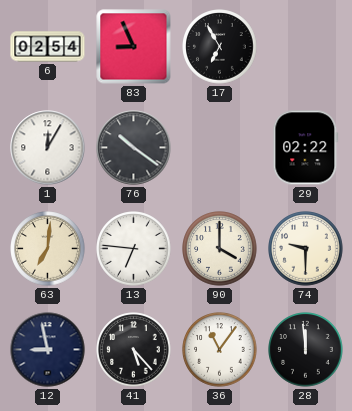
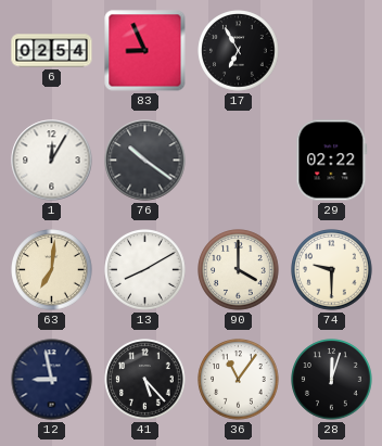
13: 6:46 -> 8:10
28: 11:59 -> 12:03
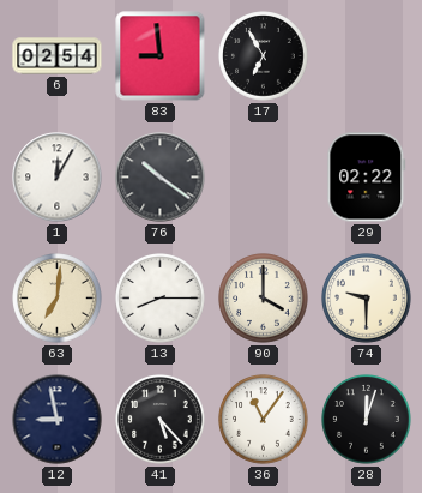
83: 8:56 -> 8:59
13: 8:10 -> 8:15
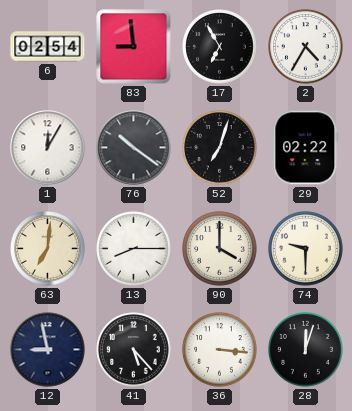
2: none -> 4:35
52: none -> 7:03
36: 11:06 -> 3:16
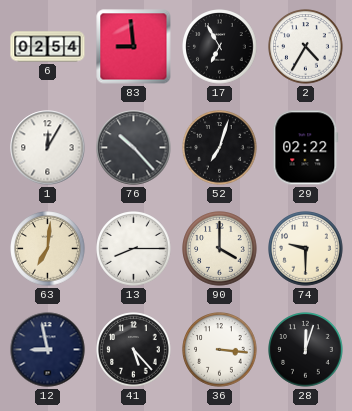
76: 10:21 -> 10:23
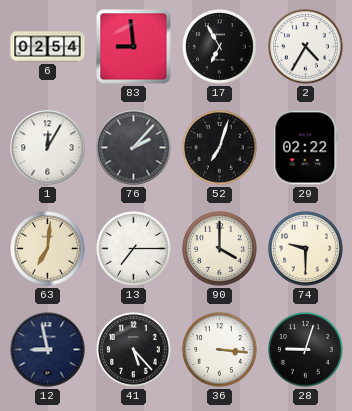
76: 10:23 -> 2:07
13: 8:15 -> 7:15
28: 12:03 -> 9:03
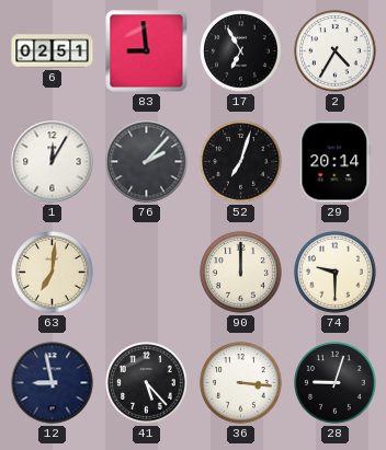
6: 02:54 -> 02:51
29: 02:22 -> 20:14
13: 7:15 -> none
90: 4:00 -> 12:00
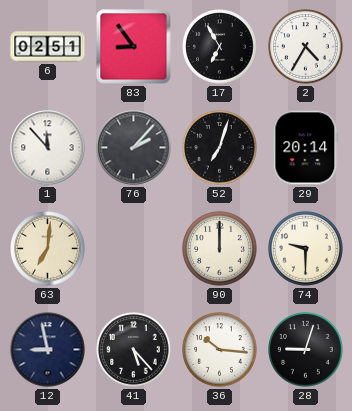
83: 8:59 -> 8:54
1: 12:05 -> 11:53
36: 3:16 -> 10:16
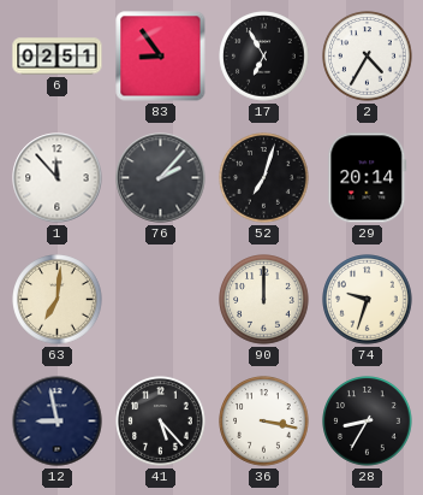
74: 9:30 -> 9:33
36: 10:16 -> 3:17
28: 9:03 -> 8:35
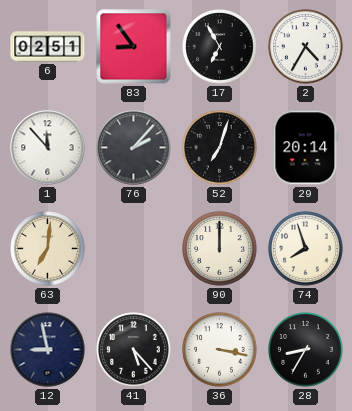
74: 9:33 -> 7:57
